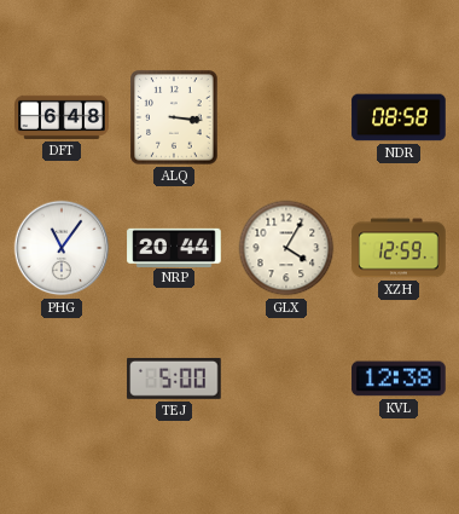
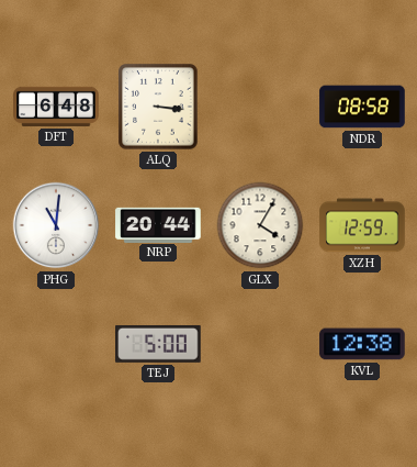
PHG: 11:06 -> 11:01
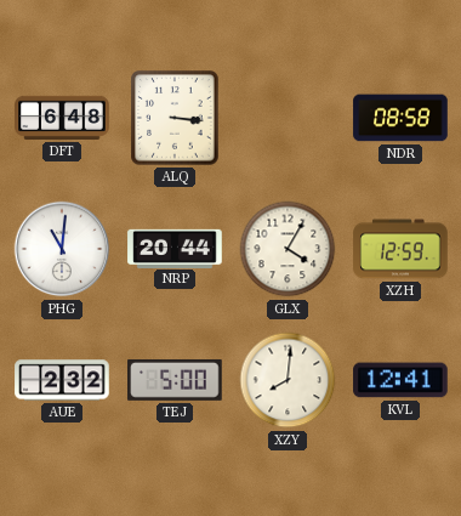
AUE: none -> 2:32
XZY: none -> 8:01
KVL: 12:38 -> 12:41
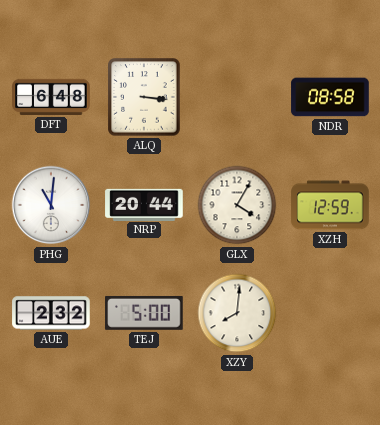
KVL: 12:41 -> none
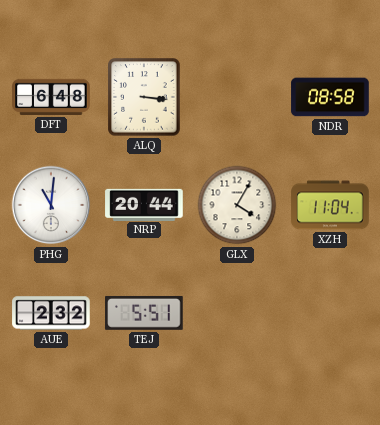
XZH: 12:59 -> 11:04
TEJ: 5:00 -> 5:51
XZY: 8:01 -> none
